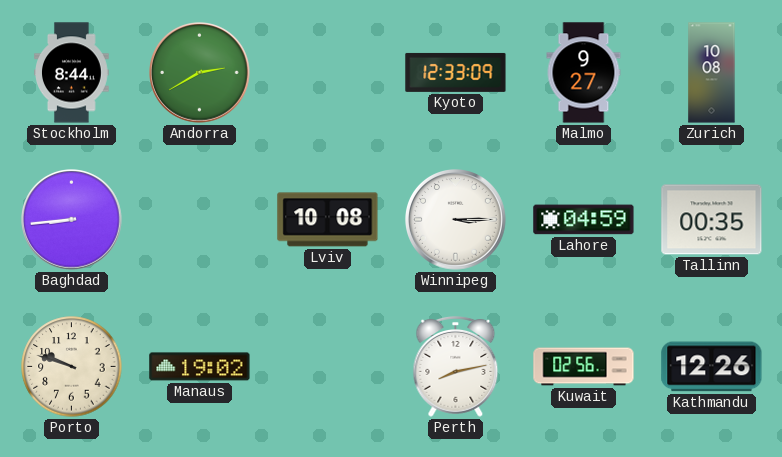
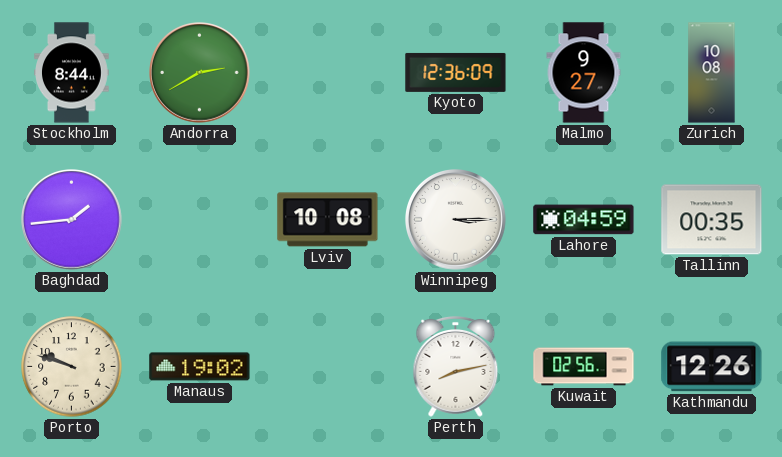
Kyoto: 12:33 -> 12:36
Baghdad: 8:44 -> 1:44
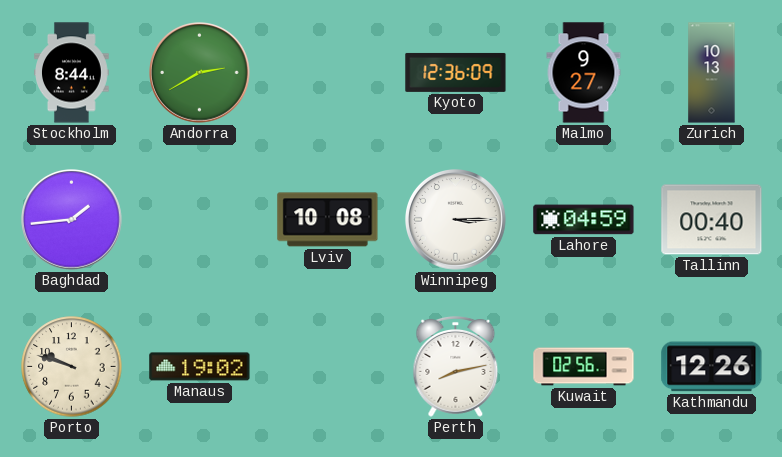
Zurich: 10:08 -> 10:13
Tallinn: 00:35 -> 00:40
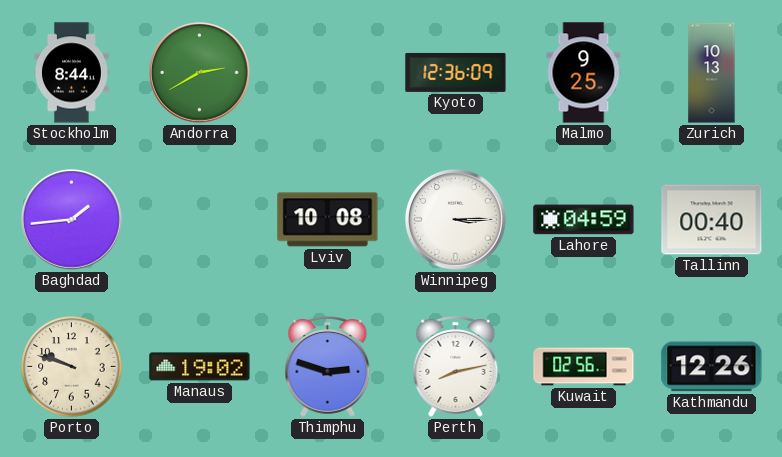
Malmo: 9:27 -> 9:25
Thimphu: none -> 2:48
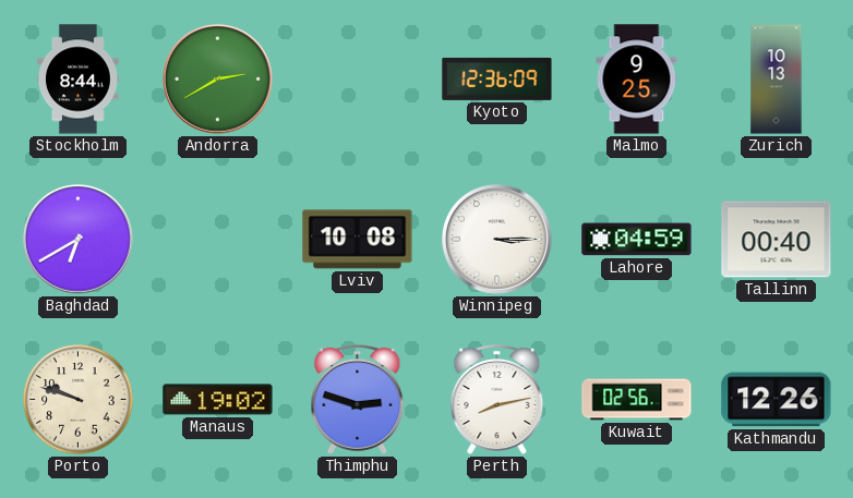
Baghdad: 1:44 -> 6:40
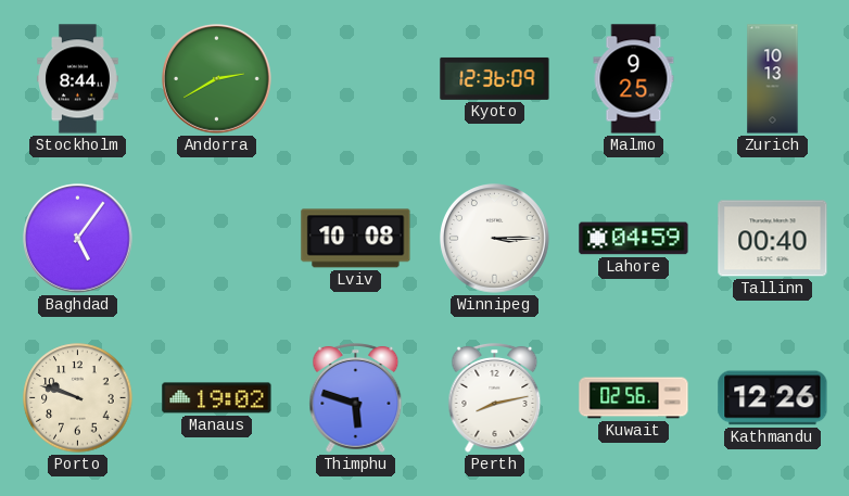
Baghdad: 6:40 -> 5:06
Thimphu: 2:48 -> 5:48
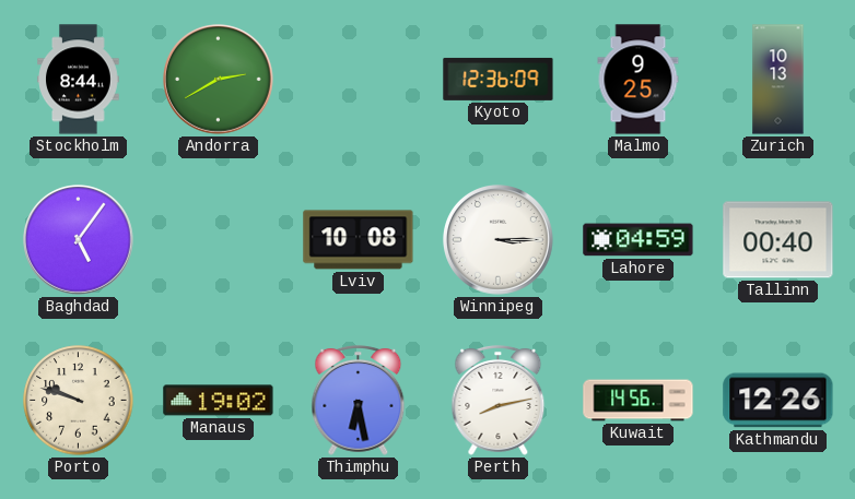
Thimphu: 5:48 -> 6:28
Kuwait: 02:56 -> 14:56
